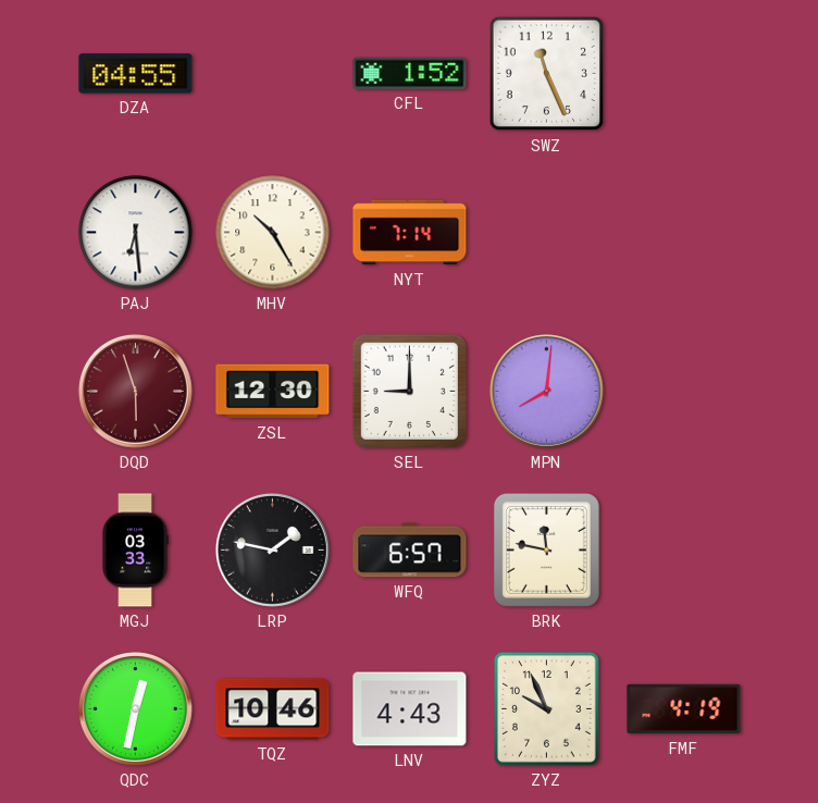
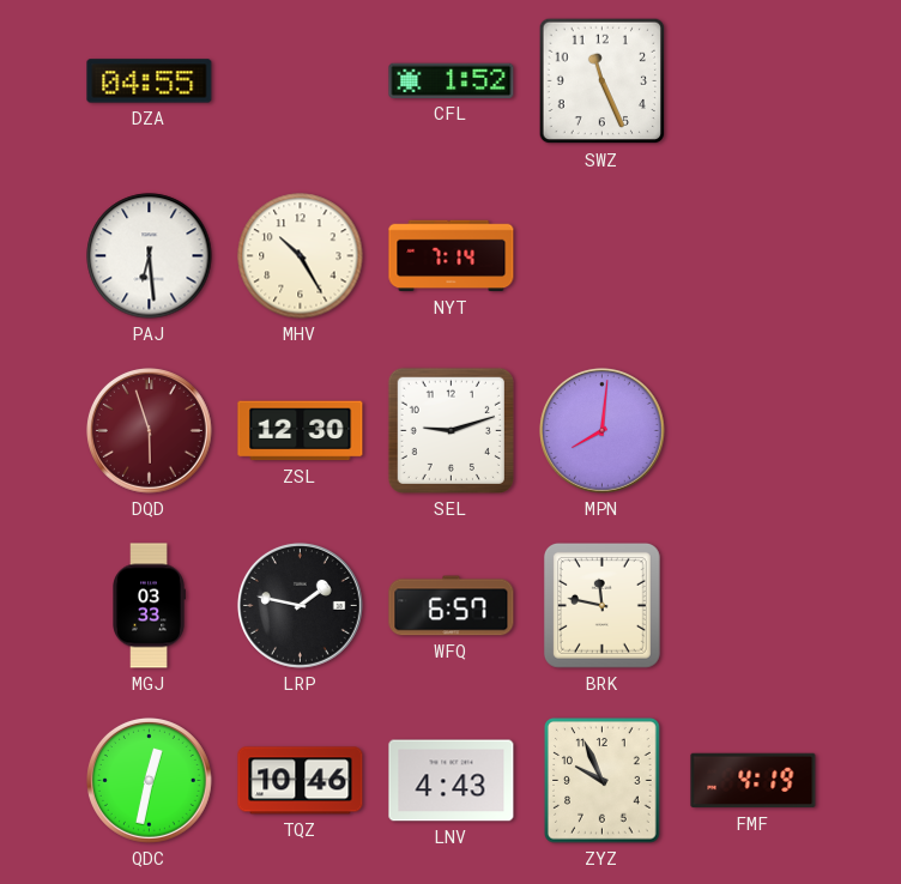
SEL: 9:00 -> 9:12
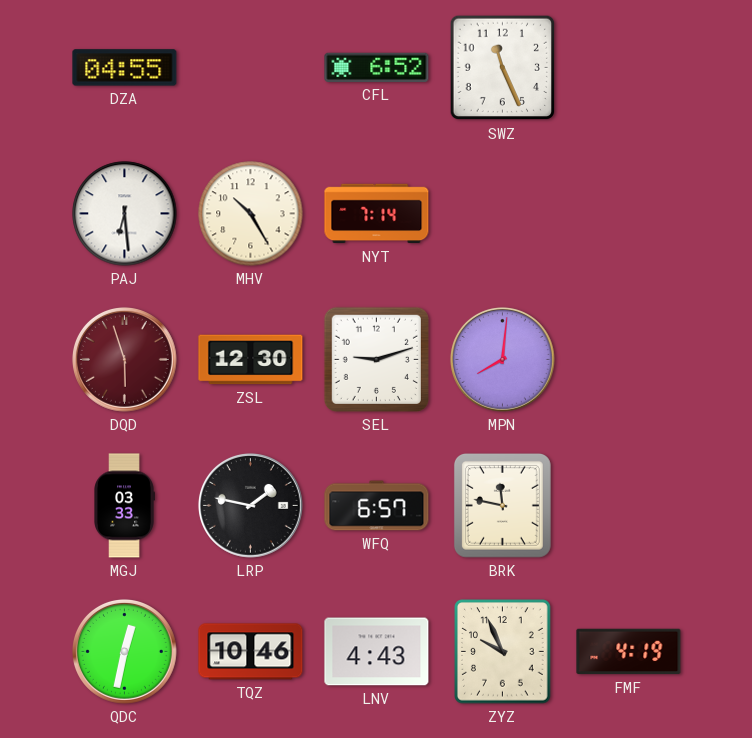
CFL: 1:52 -> 6:52
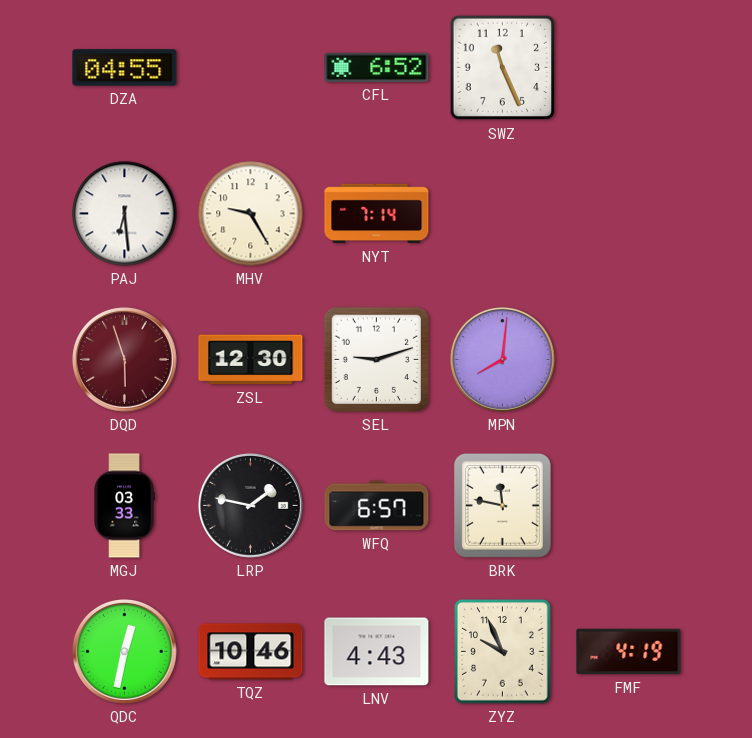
MHV: 10:25 -> 9:25
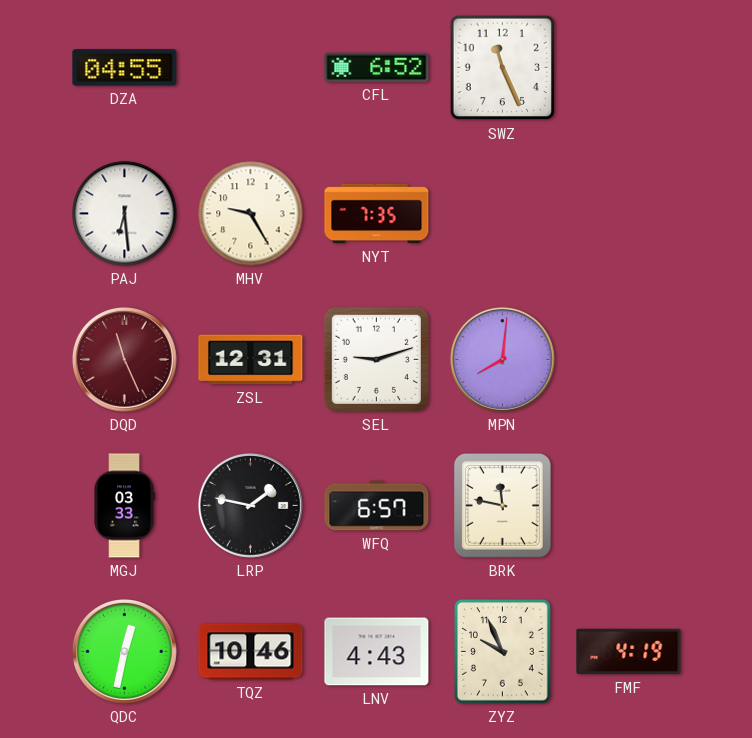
NYT: 7:14 -> 7:35
DQD: 5:57 -> 11:26
ZSL: 12:30 -> 12:31
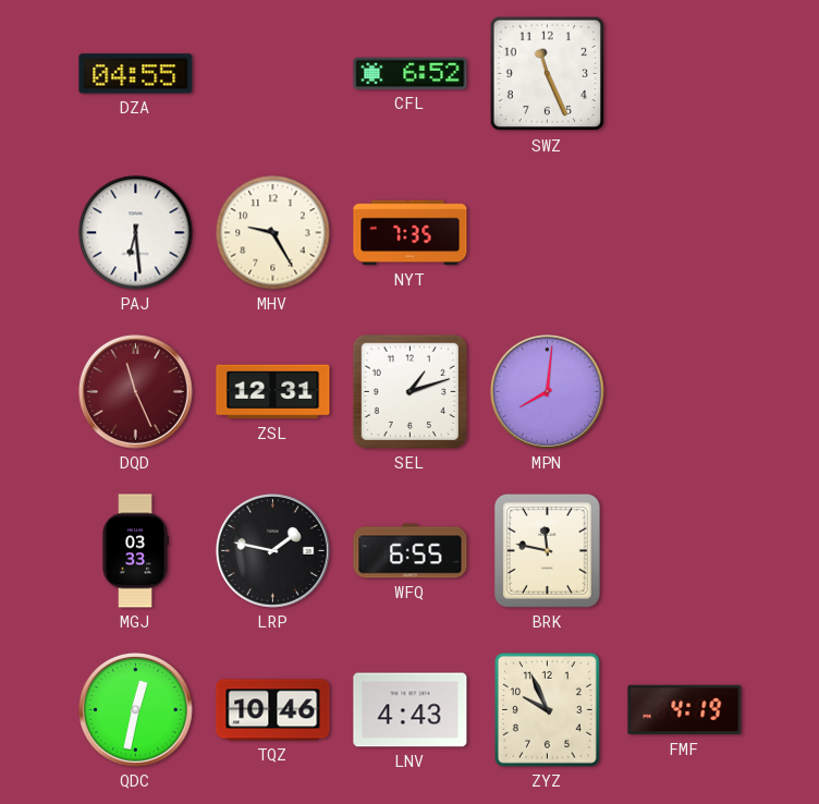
SEL: 9:12 -> 1:12
WFQ: 6:57 -> 6:55
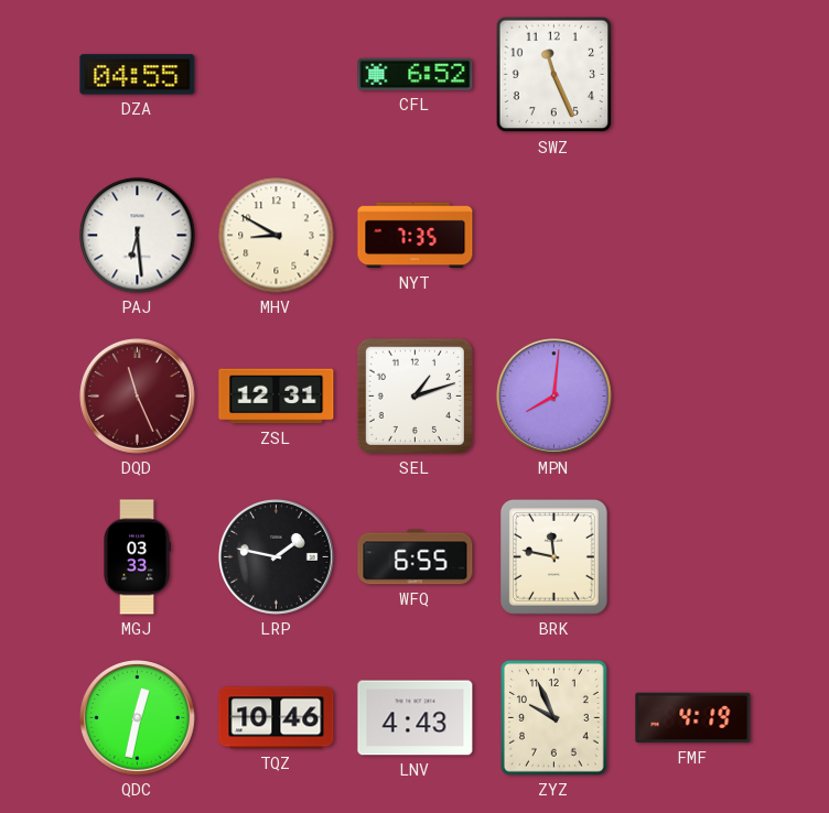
MHV: 9:25 -> 8:50
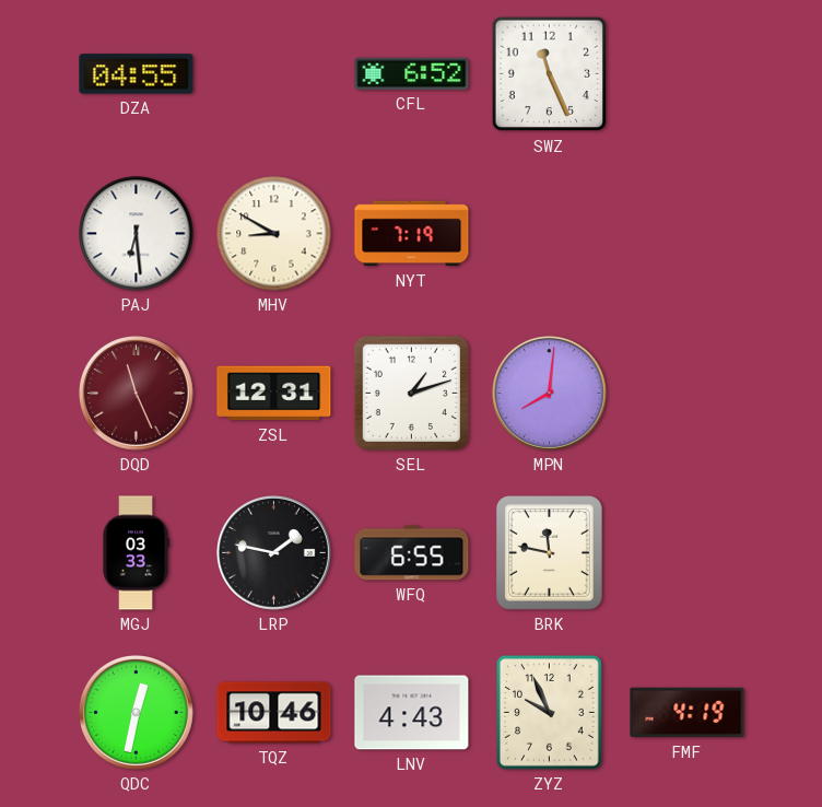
NYT: 7:35 -> 7:19
